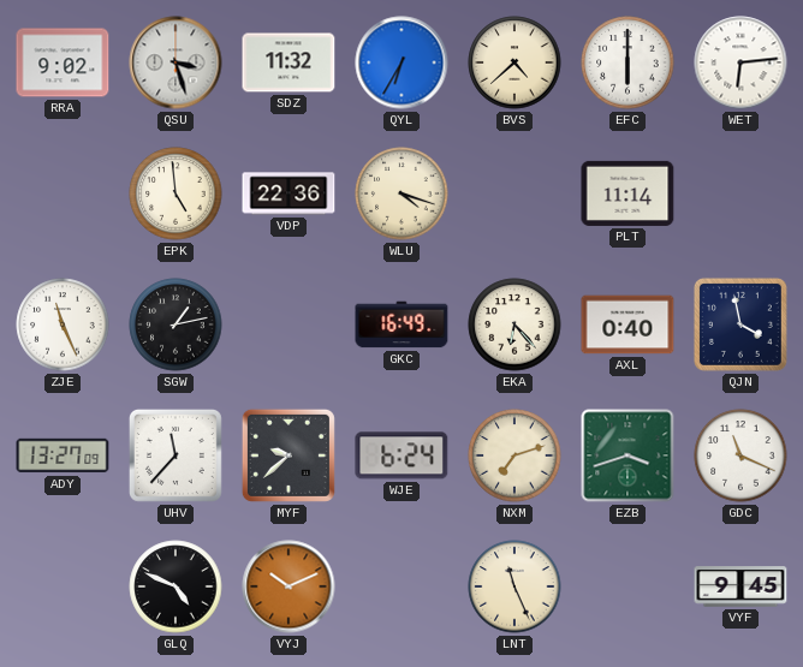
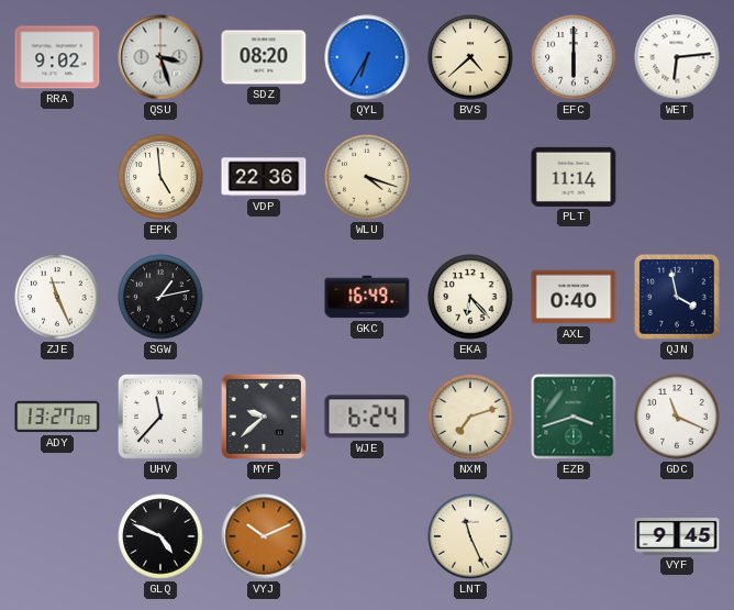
SDZ: 11:32 -> 08:20
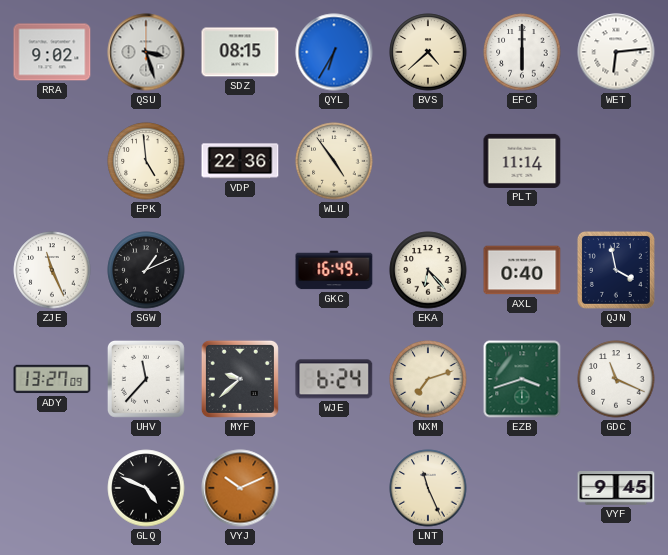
SDZ: 08:20 -> 08:15
WLU: 4:18 -> 4:54
SGW: 1:13 -> 1:11
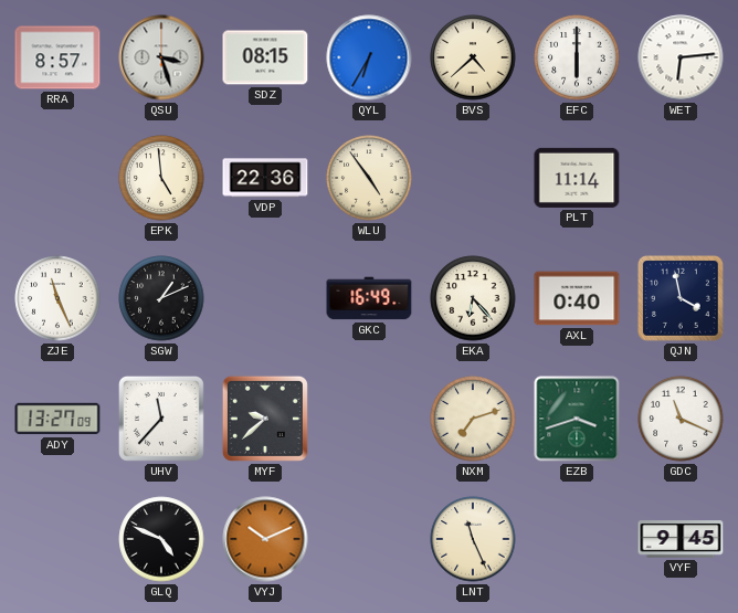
RRA: 9:02 -> 8:57
WJE: 6:24 -> none
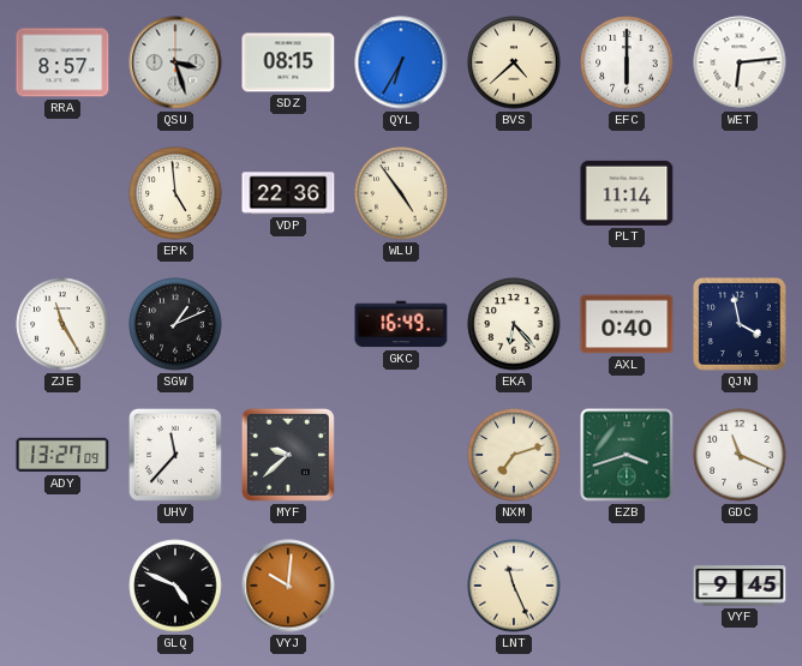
ZJE: 11:26 -> 11:25
VYJ: 10:11 -> 10:01
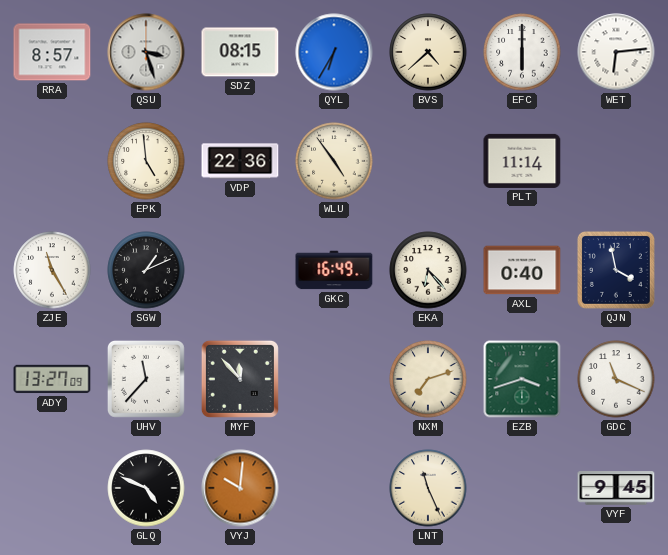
MYF: 9:38 -> 11:53
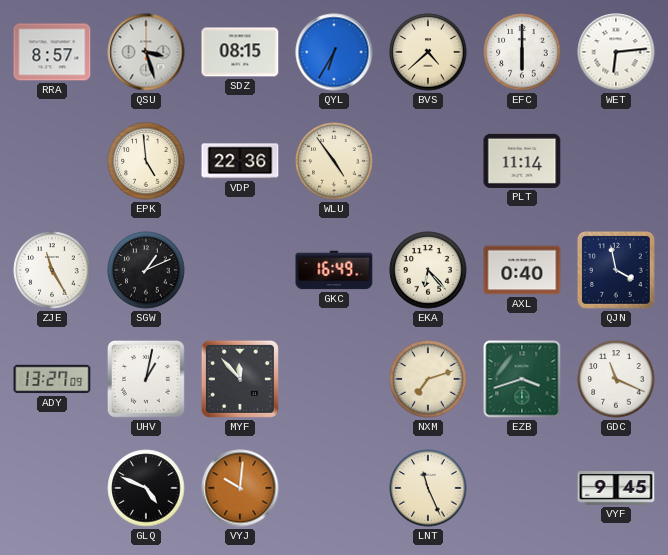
UHV: 11:37 -> 1:02
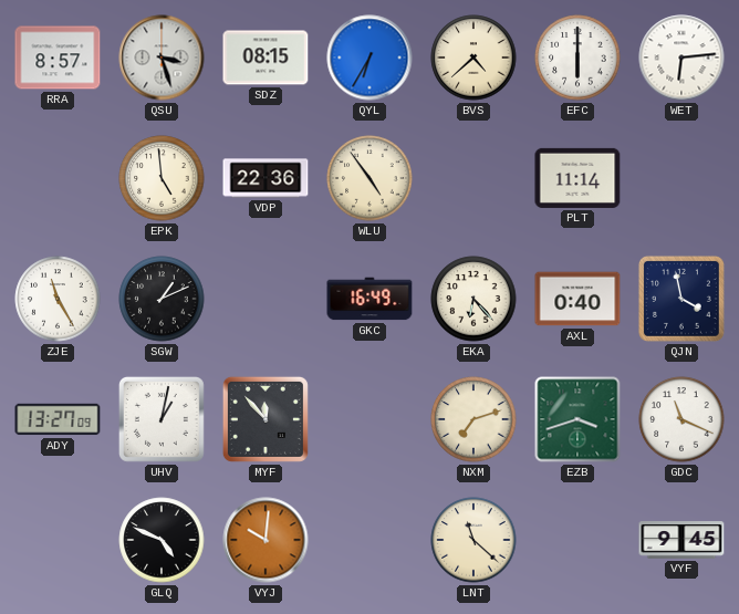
LNT: 11:26 -> 11:22
